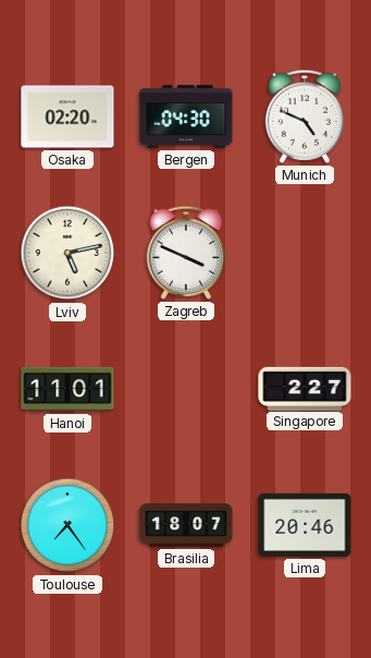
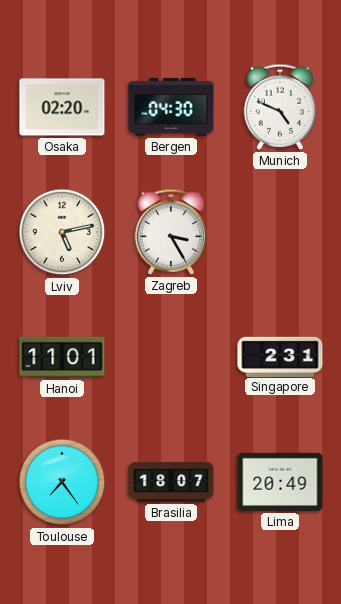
Zagreb: 3:49 -> 3:25
Singapore: 2:27 -> 2:31
Lima: 20:46 -> 20:49
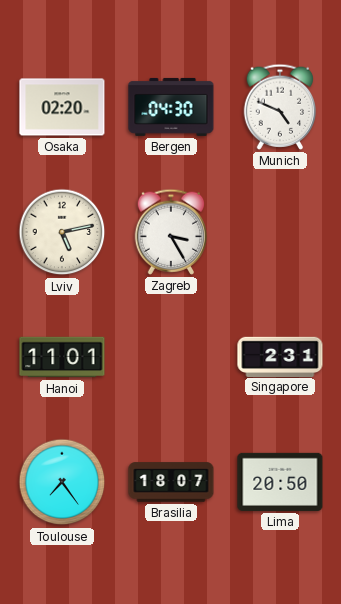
Lima: 20:49 -> 20:50
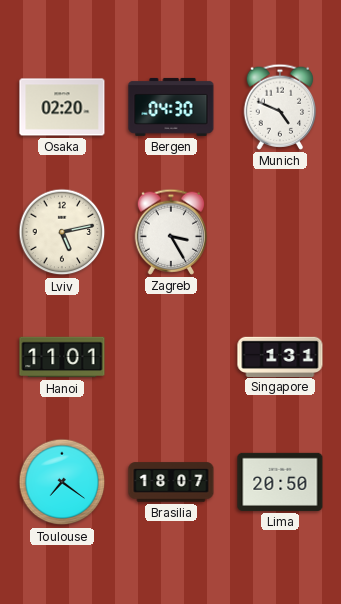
Singapore: 2:31 -> 1:31
Toulouse: 7:24 -> 7:21
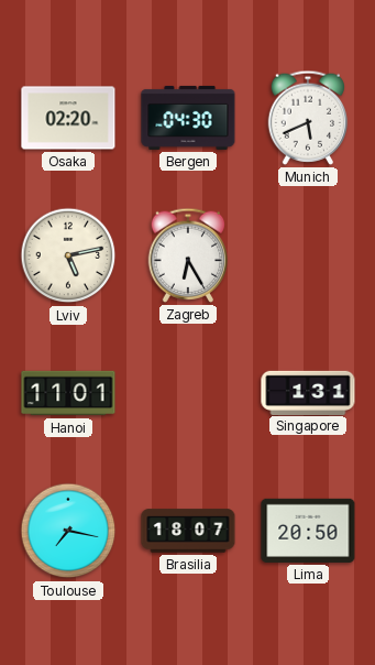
Munich: 4:49 -> 5:41
Zagreb: 3:25 -> 6:25
Toulouse: 7:21 -> 7:17
